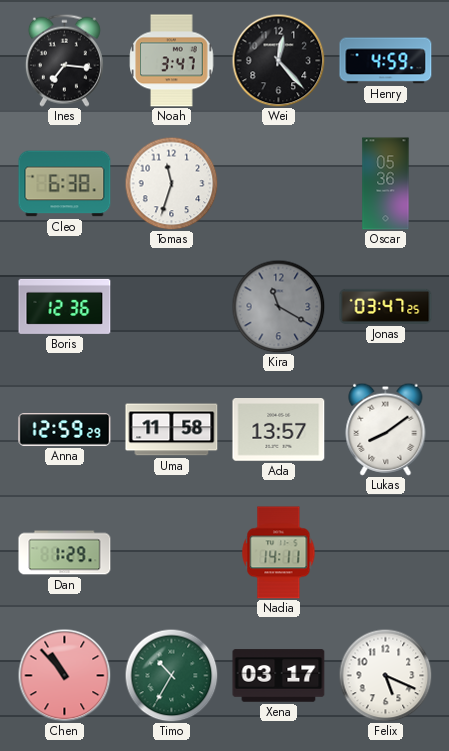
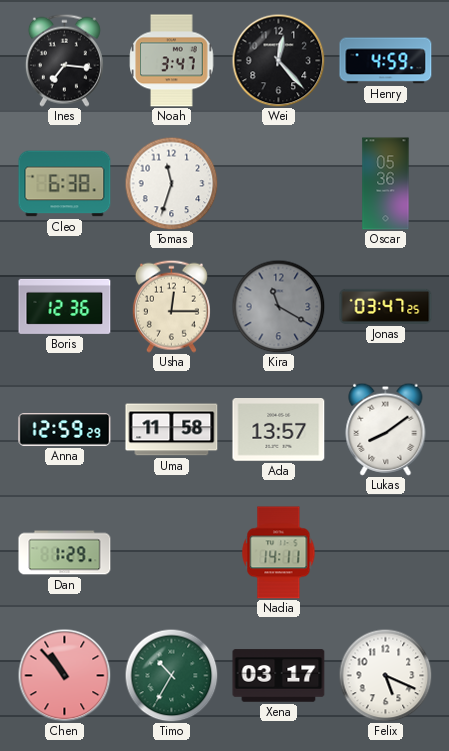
Usha: none -> 12:15
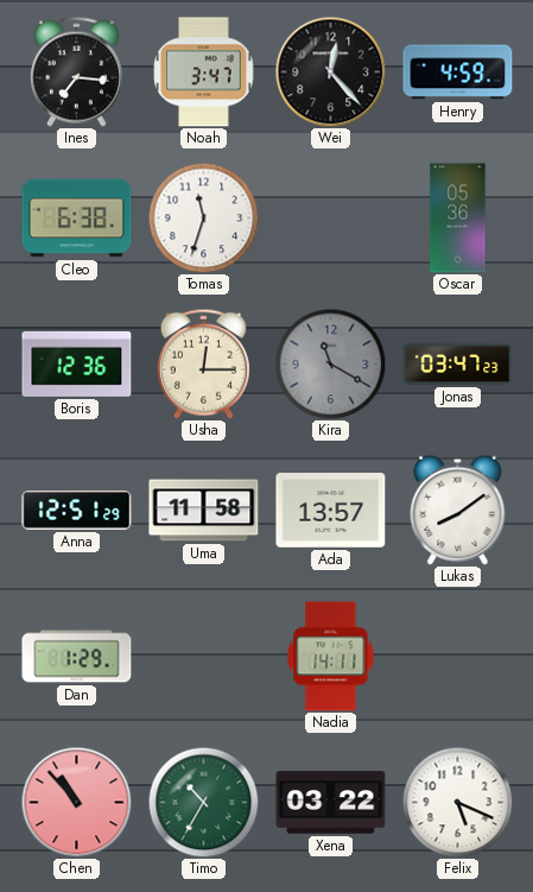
Jonas: 03:47:25 -> 03:47:23
Anna: 12:59 -> 12:51
Xena: 03:17 -> 03:22
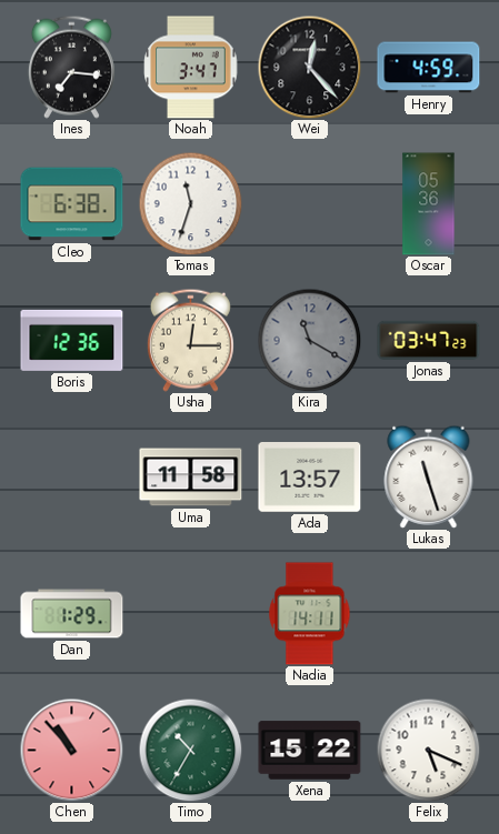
Anna: 12:51 -> none
Lukas: 8:09 -> 11:27
Xena: 03:22 -> 15:22
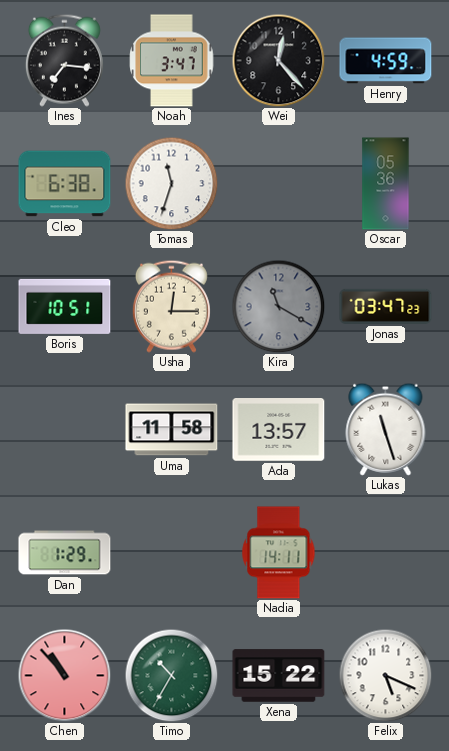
Boris: 12:36 -> 10:51
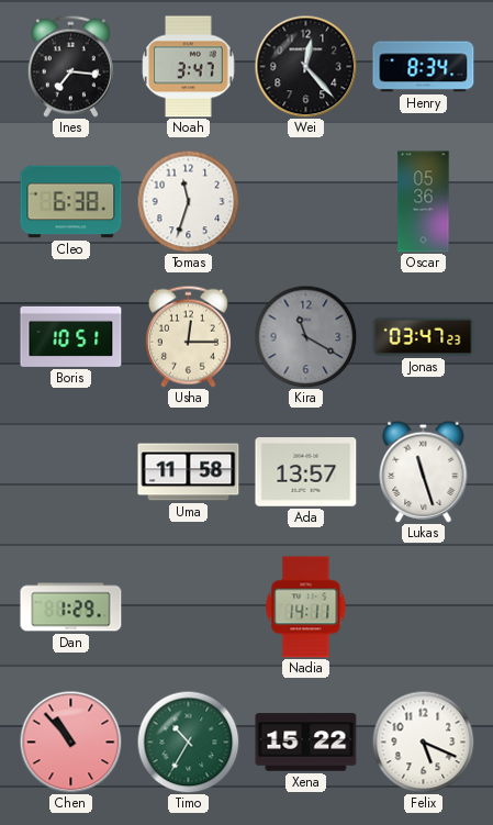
Henry: 4:59 -> 8:34
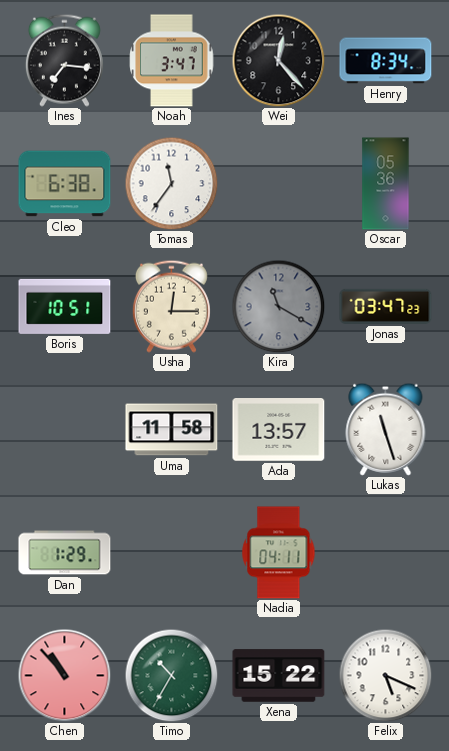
Tomas: 11:33 -> 11:36
Nadia: 14:11 -> 04:11
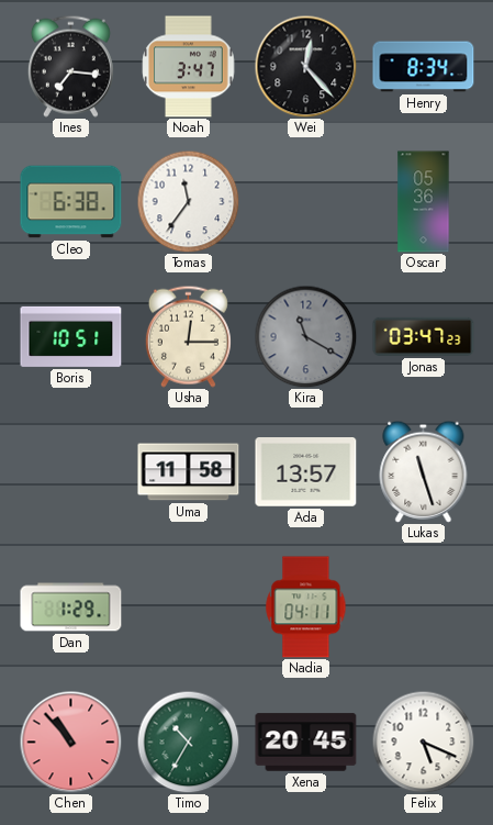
Xena: 15:22 -> 20:45
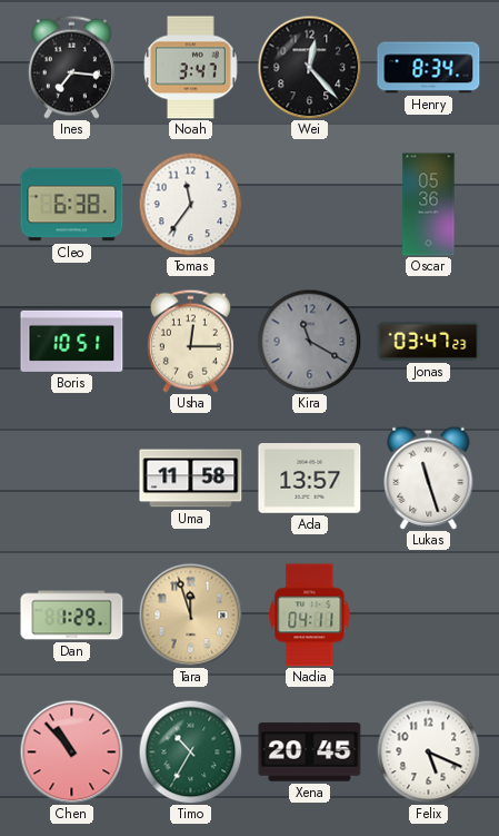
Tara: none -> 11:57
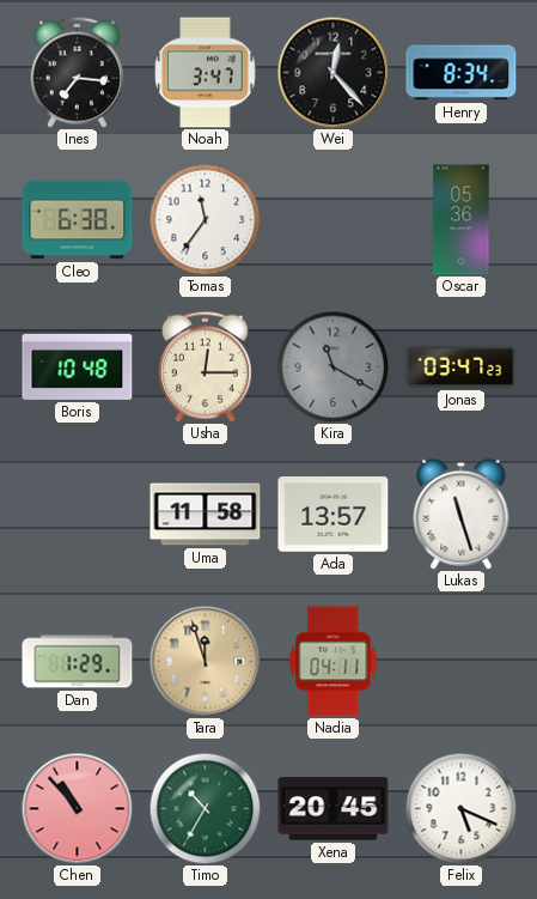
Boris: 10:51 -> 10:48
